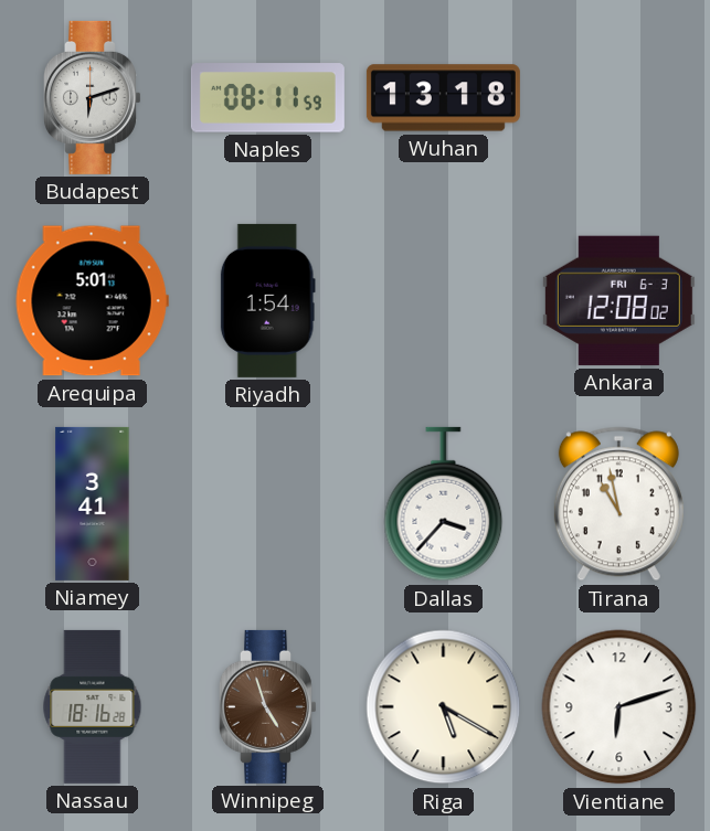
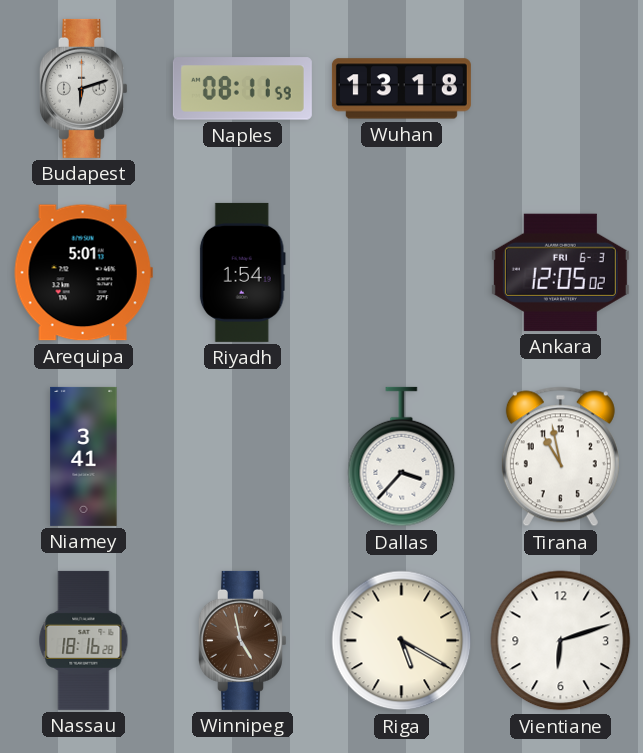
Ankara: 12:08 -> 12:05
Winnipeg: 4:57 -> 4:58
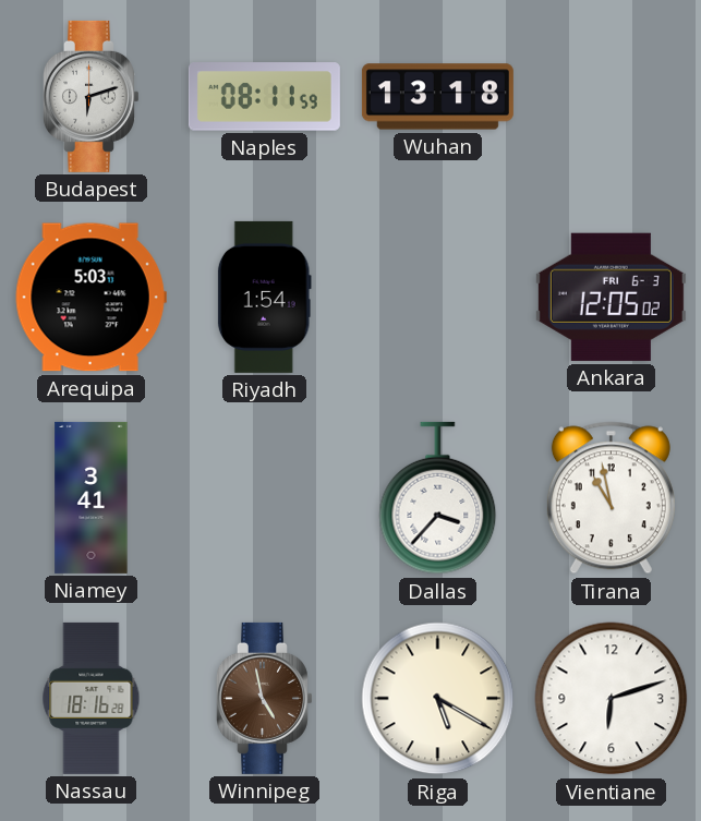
Arequipa: 5:01 -> 5:03
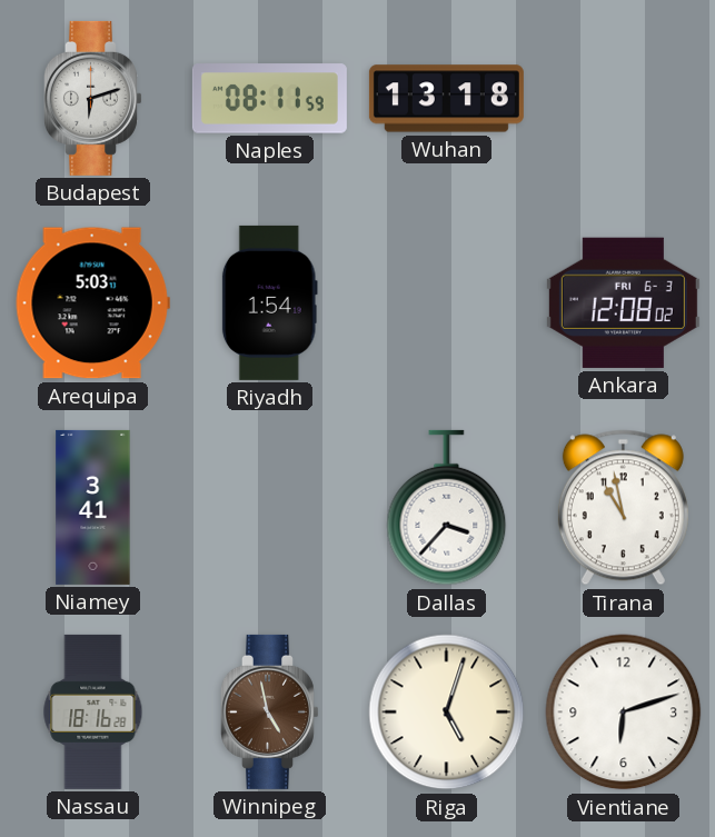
Ankara: 12:05 -> 12:08
Riga: 5:20 -> 5:03
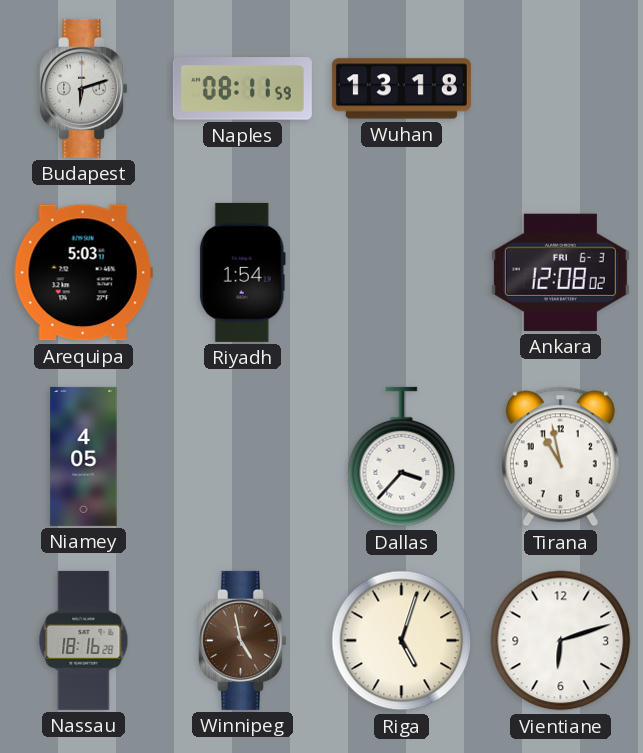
Niamey: 3:41 -> 4:05
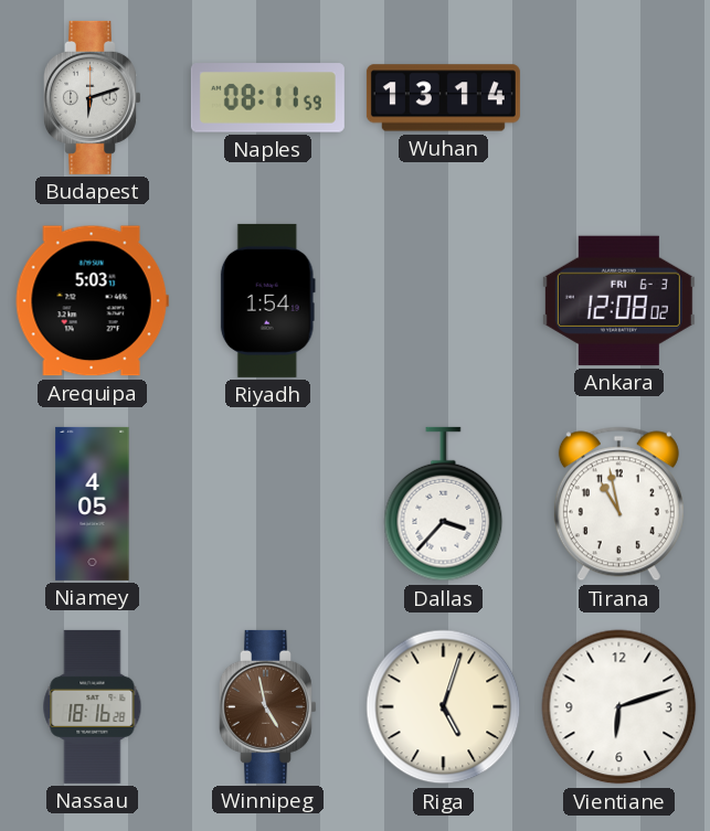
Wuhan: 13:18 -> 13:14
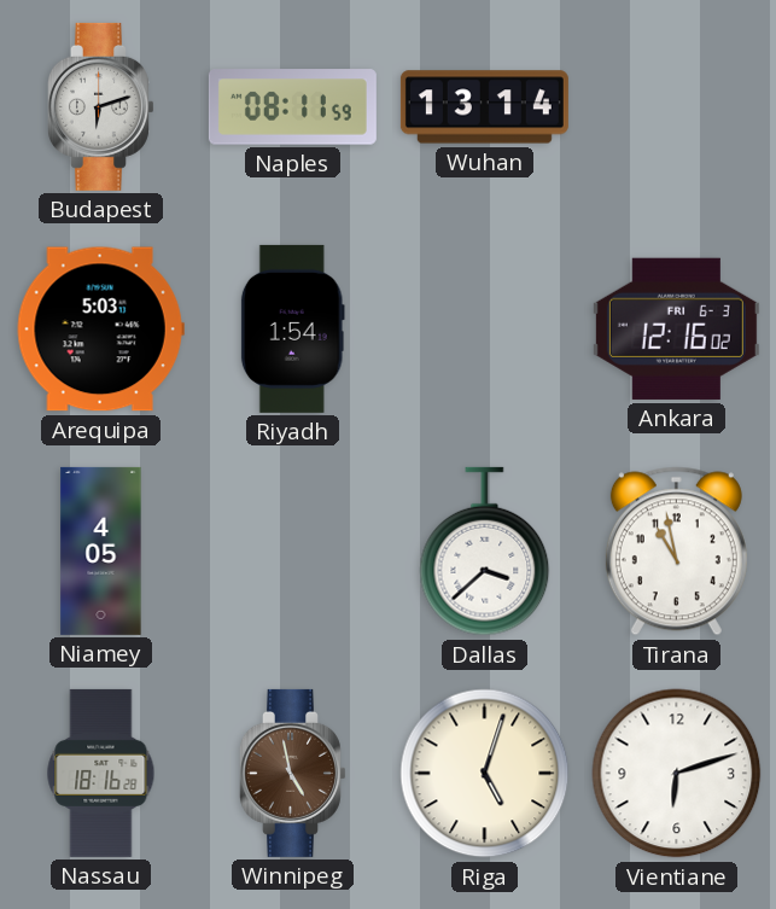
Ankara: 12:08 -> 12:16
Dallas: 3:37 -> 3:38
